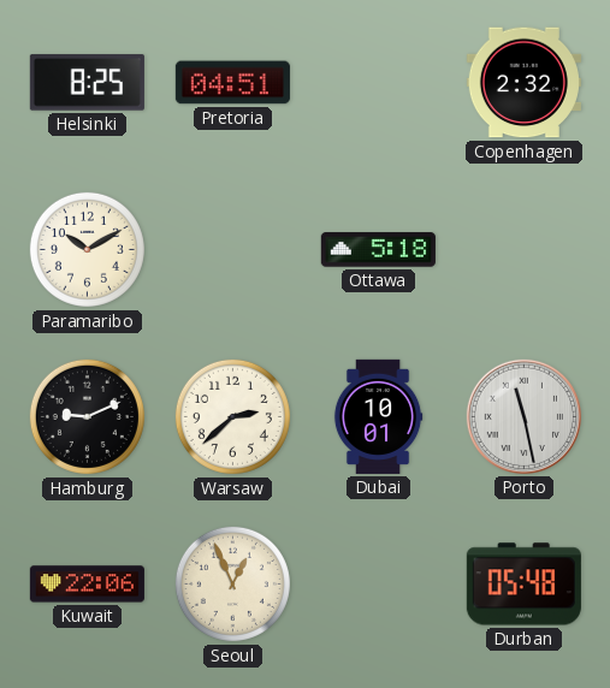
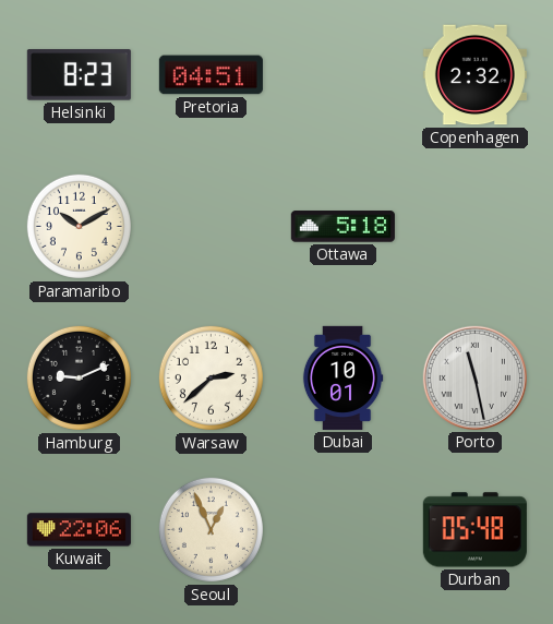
Helsinki: 8:25 -> 8:23
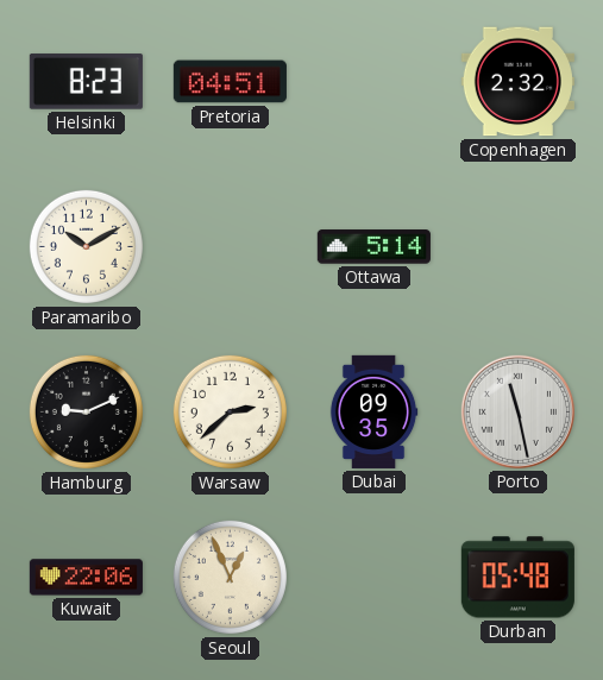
Ottawa: 5:18 -> 5:14
Dubai: 10:01 -> 09:35
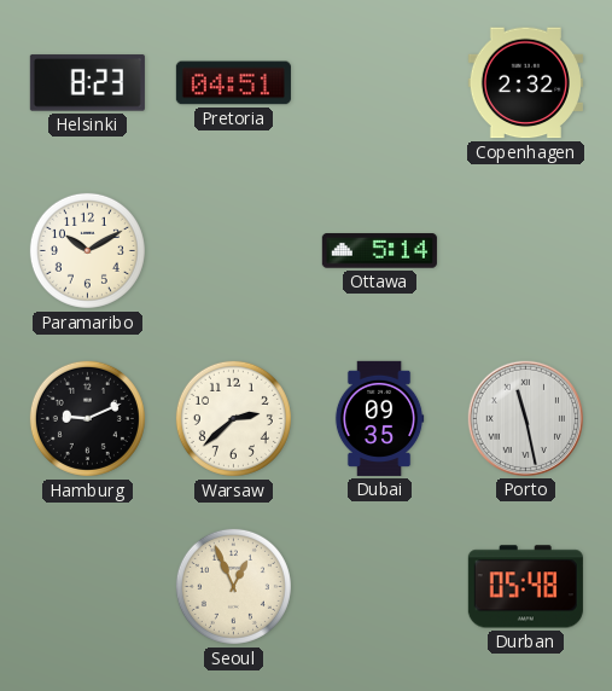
Kuwait: 22:06 -> none
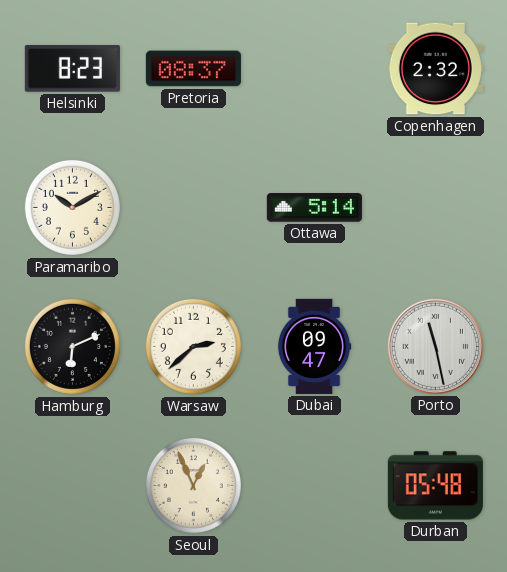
Pretoria: 04:51 -> 08:37
Hamburg: 9:11 -> 6:11
Dubai: 09:35 -> 09:47
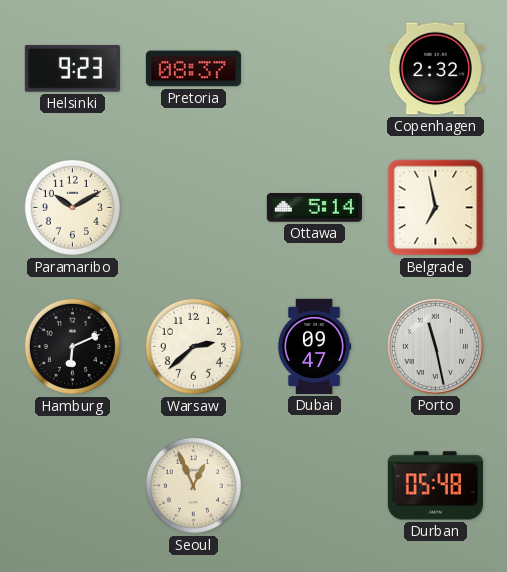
Helsinki: 8:23 -> 9:23
Belgrade: none -> 6:58
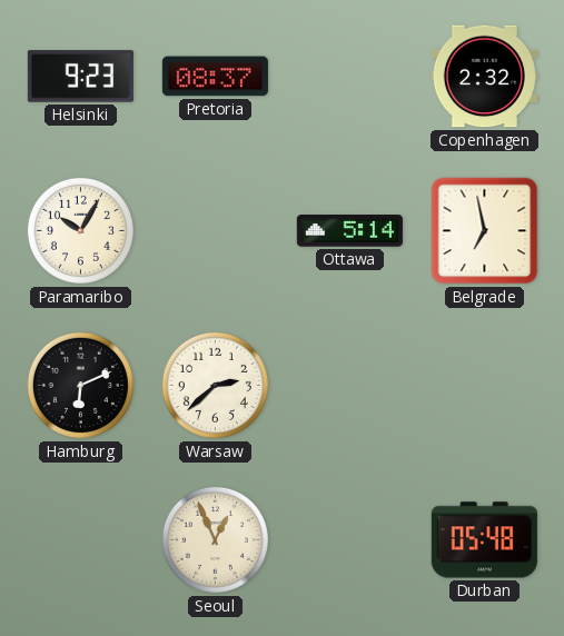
Paramaribo: 10:10 -> 10:05
Dubai: 09:47 -> none
Porto: 11:28 -> none
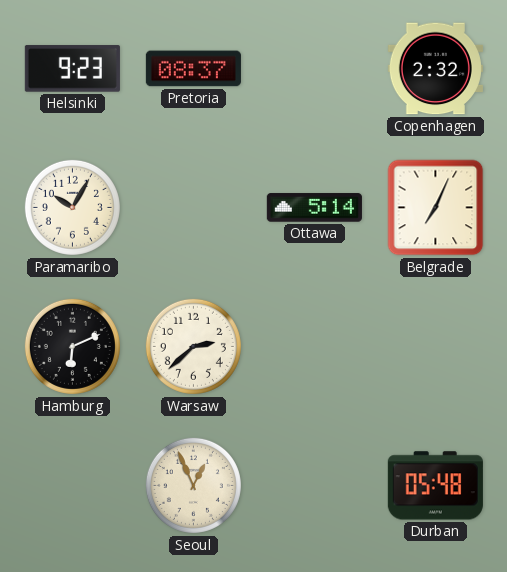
Belgrade: 6:58 -> 7:04
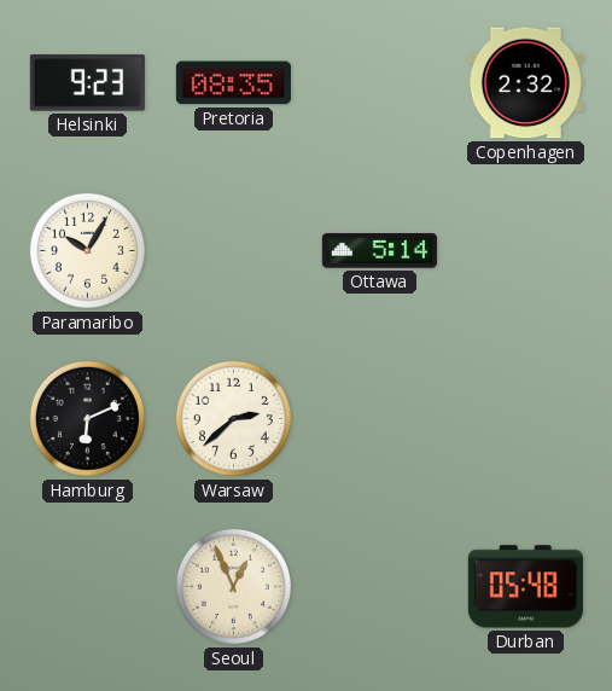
Pretoria: 08:37 -> 08:35
Belgrade: 7:04 -> none
